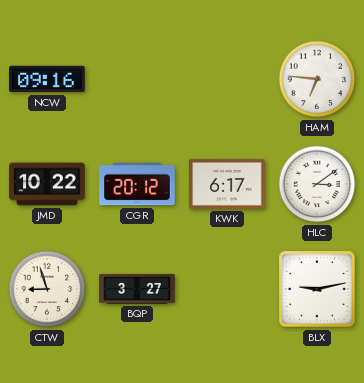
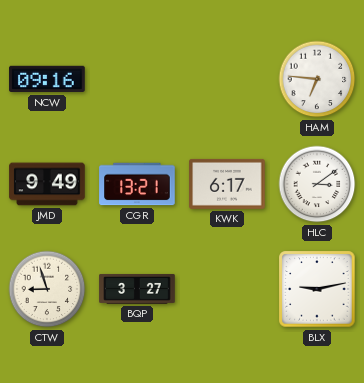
JMD: 10:22 -> 9:49
CGR: 20:12 -> 13:21
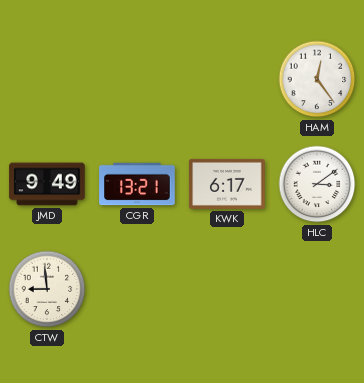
NCW: 09:16 -> none
HAM: 6:46 -> 12:24
CTW: 8:57 -> 8:59
BQP: 3:27 -> none
BLX: 9:13 -> none
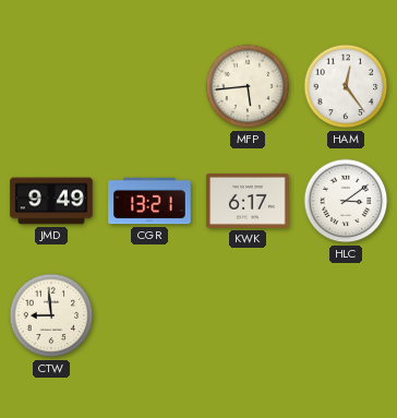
MFP: none -> 5:44
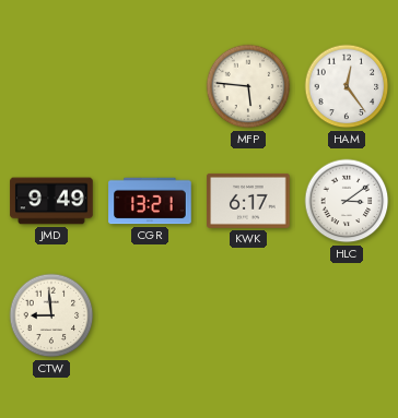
MFP: 5:44 -> 5:46
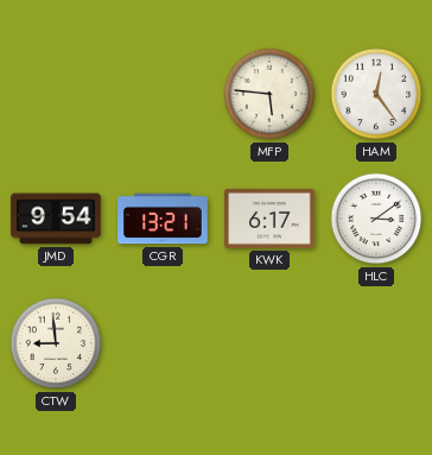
JMD: 9:49 -> 9:54
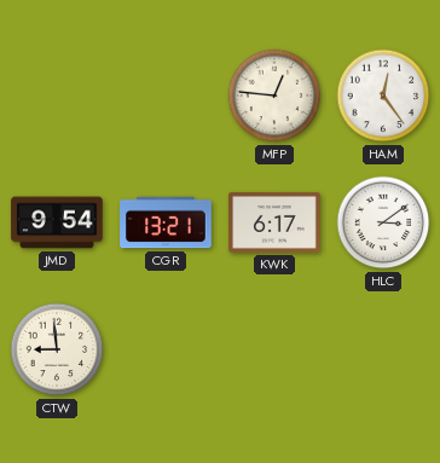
MFP: 5:46 -> 12:46
